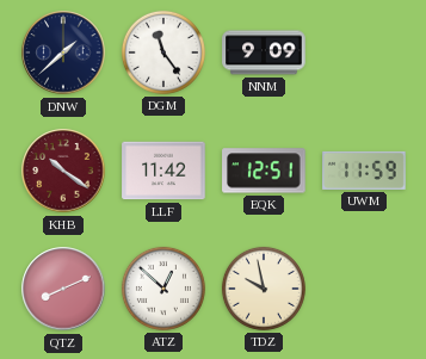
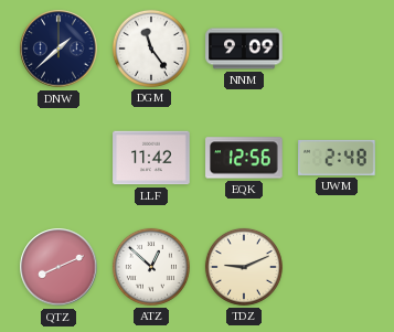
KHB: 10:21 -> none
EQK: 12:51 -> 12:56
UWM: 11:59 -> 2:48
TDZ: 9:58 -> 9:11
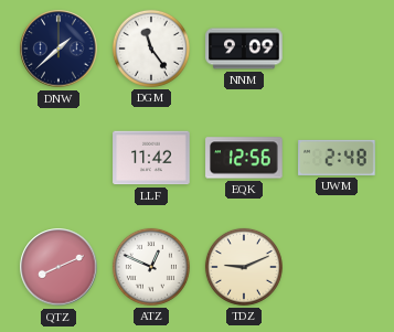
ATZ: 12:52 -> 12:49
